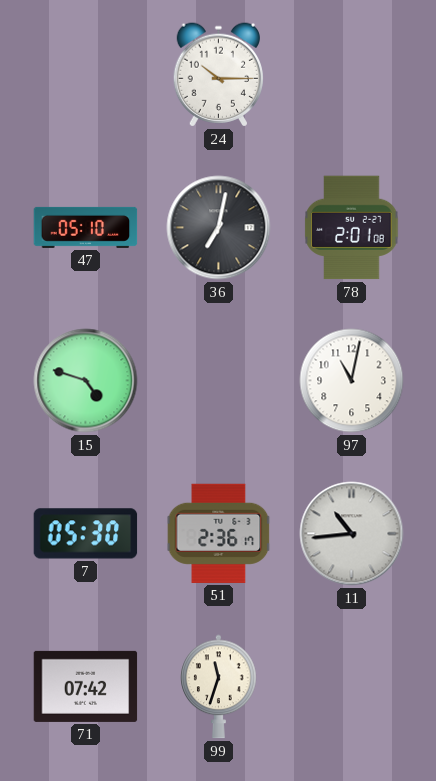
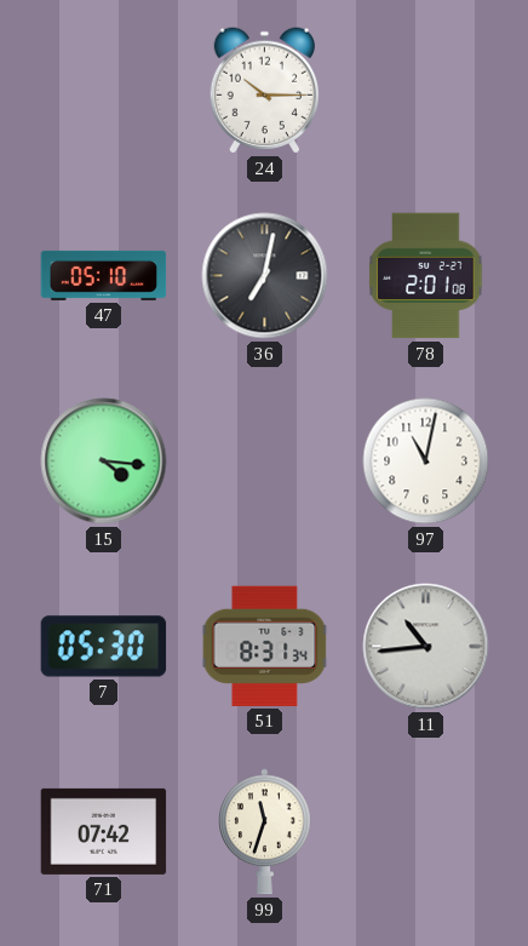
15: 4:48 -> 4:16
51: 2:36 -> 8:31
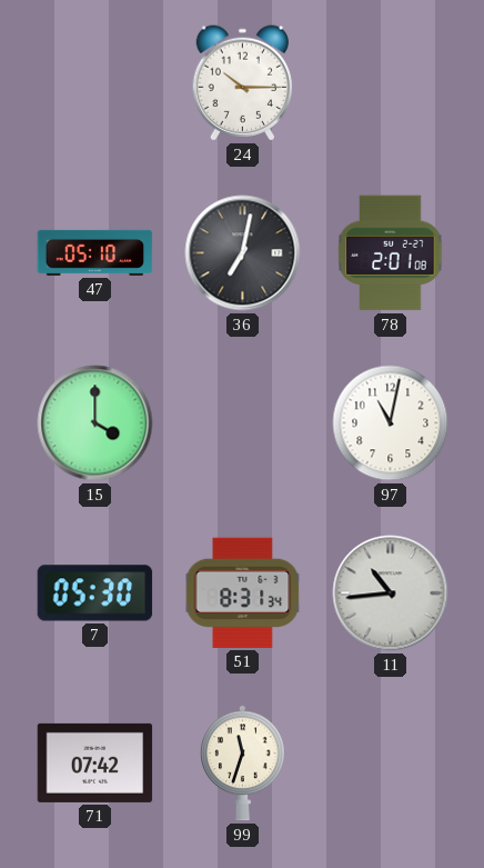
15: 4:16 -> 4:00
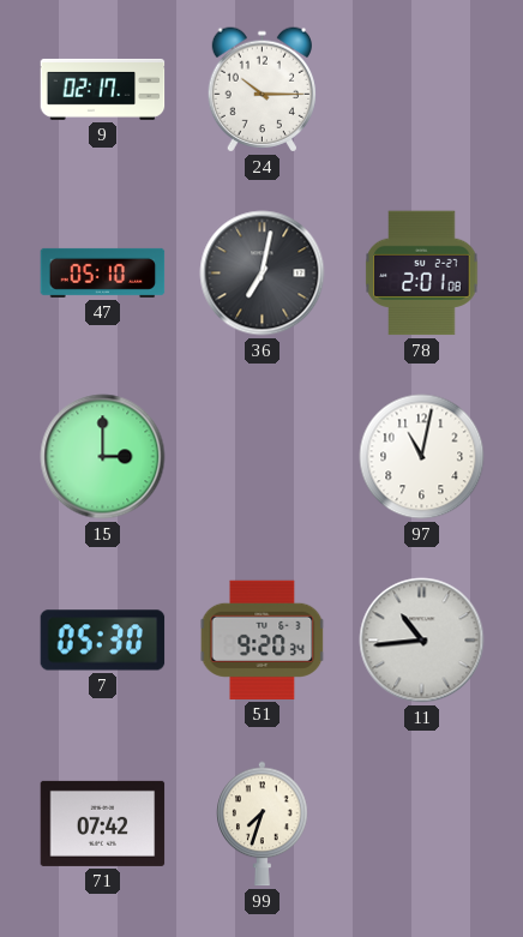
9: none -> 02:17
15: 4:00 -> 3:00
51: 8:31 -> 9:20
99: 11:33 -> 7:33
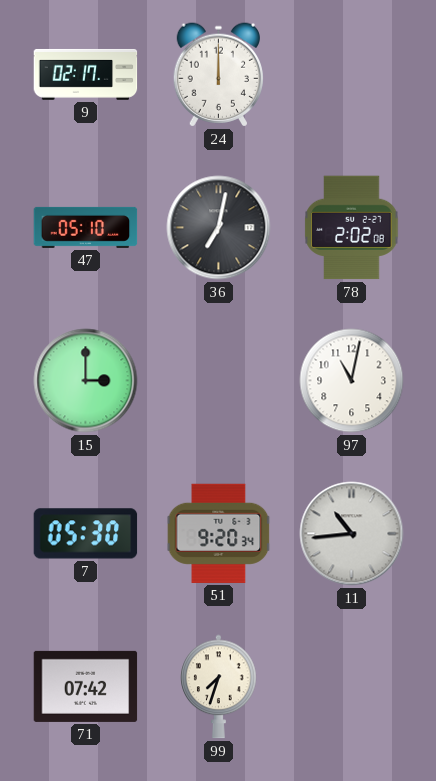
24: 10:15 -> 12:00
78: 2:01 -> 2:02
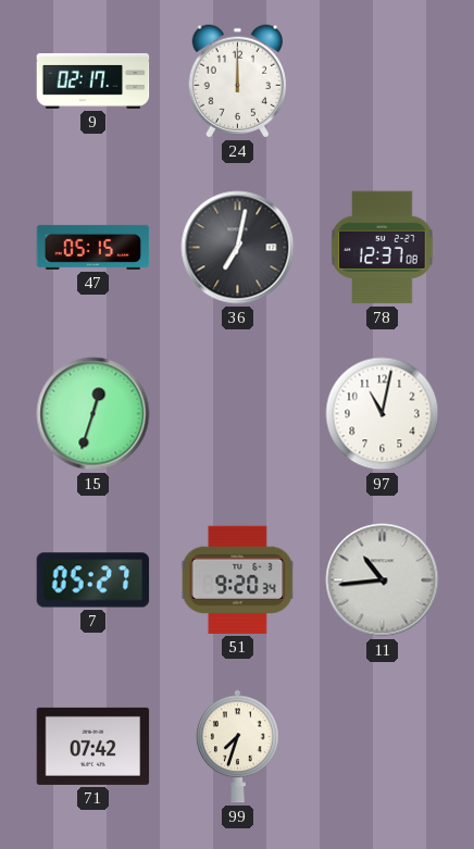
47: 05:10 -> 05:15
78: 2:02 -> 12:37
15: 3:00 -> 12:33
7: 05:30 -> 05:27
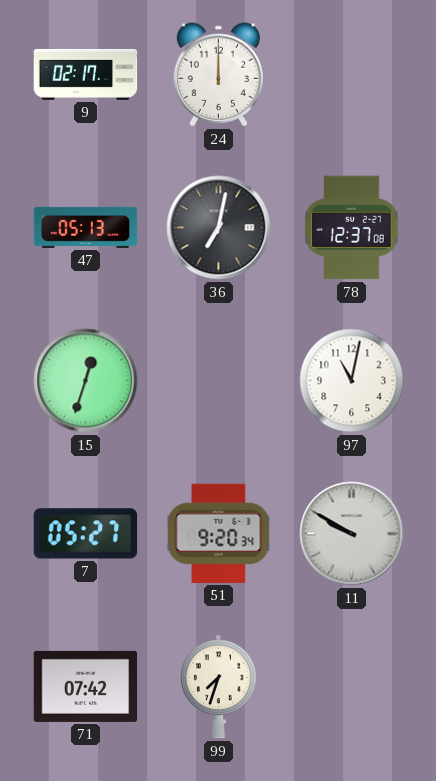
47: 05:15 -> 05:13
11: 10:44 -> 9:50
